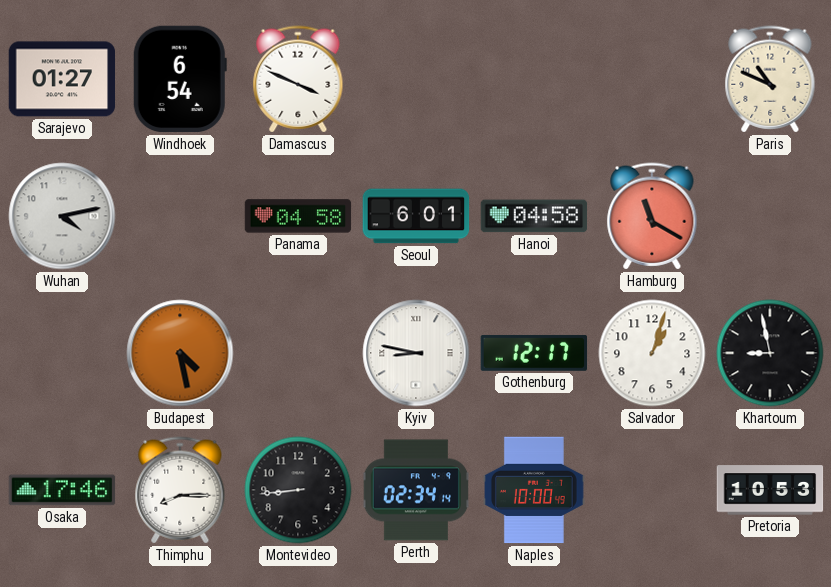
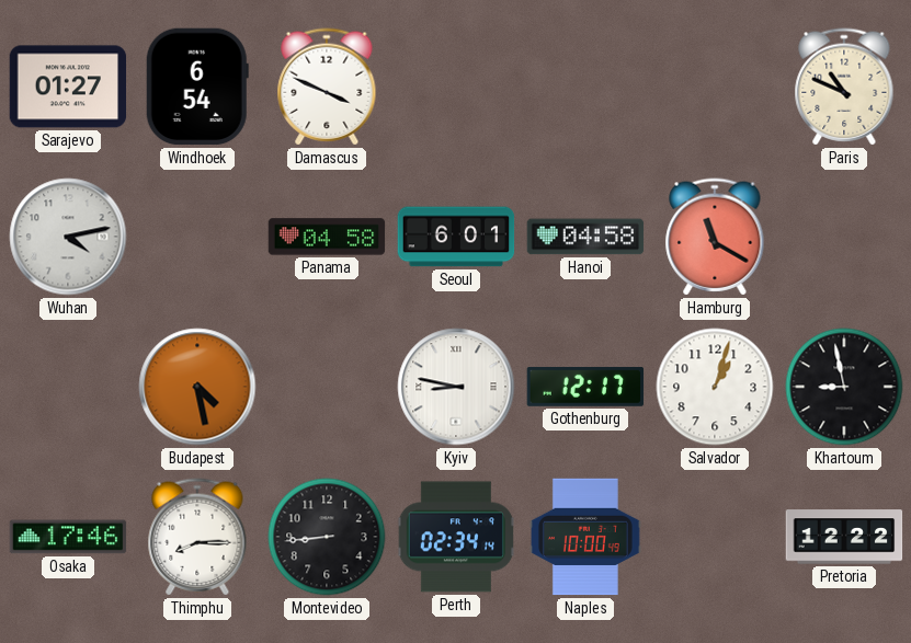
Pretoria: 10:53 -> 12:22
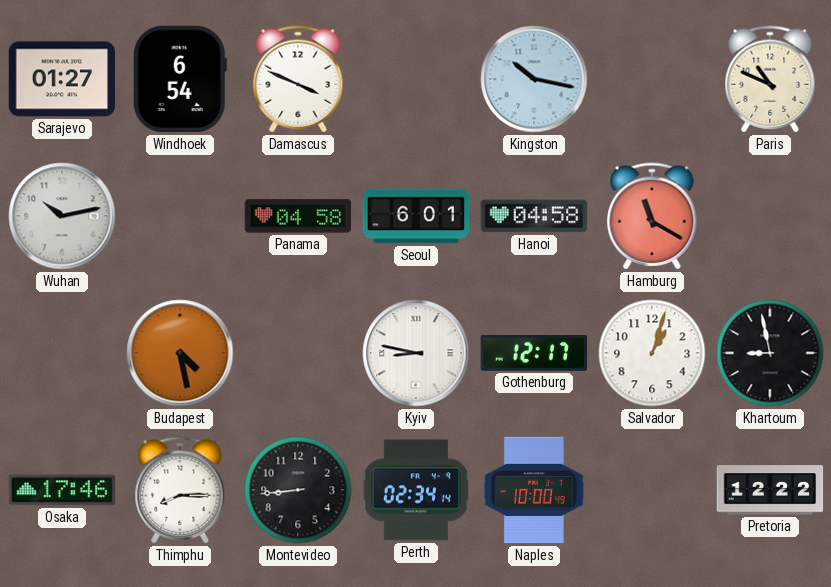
Kingston: none -> 10:17
Wuhan: 4:13 -> 10:13
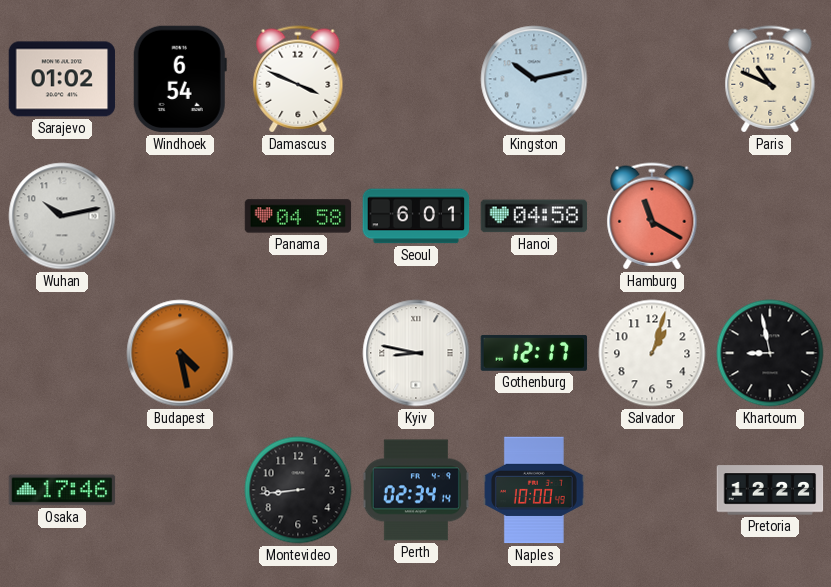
Sarajevo: 01:27 -> 01:02
Kingston: 10:17 -> 10:13
Thimphu: 8:15 -> none
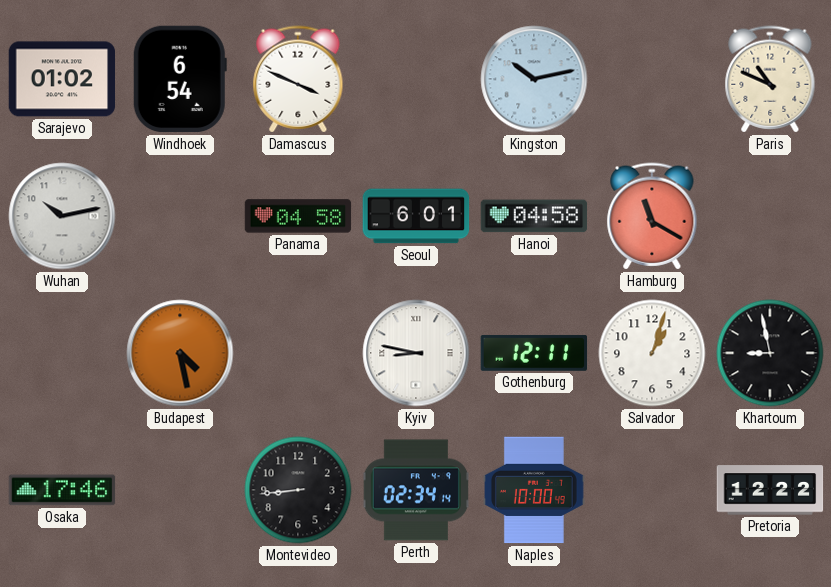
Gothenburg: 12:17 -> 12:11
